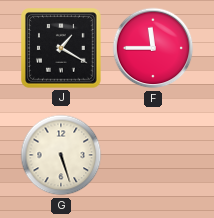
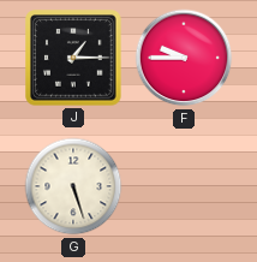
J: 1:20 -> 1:15
F: 11:45 -> 9:45
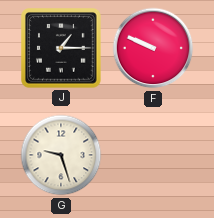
F: 9:45 -> 9:49
G: 5:27 -> 9:27
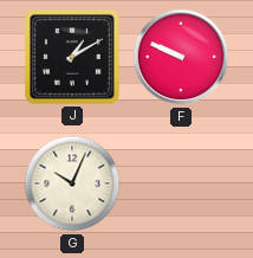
J: 1:15 -> 1:10
G: 9:27 -> 10:04
